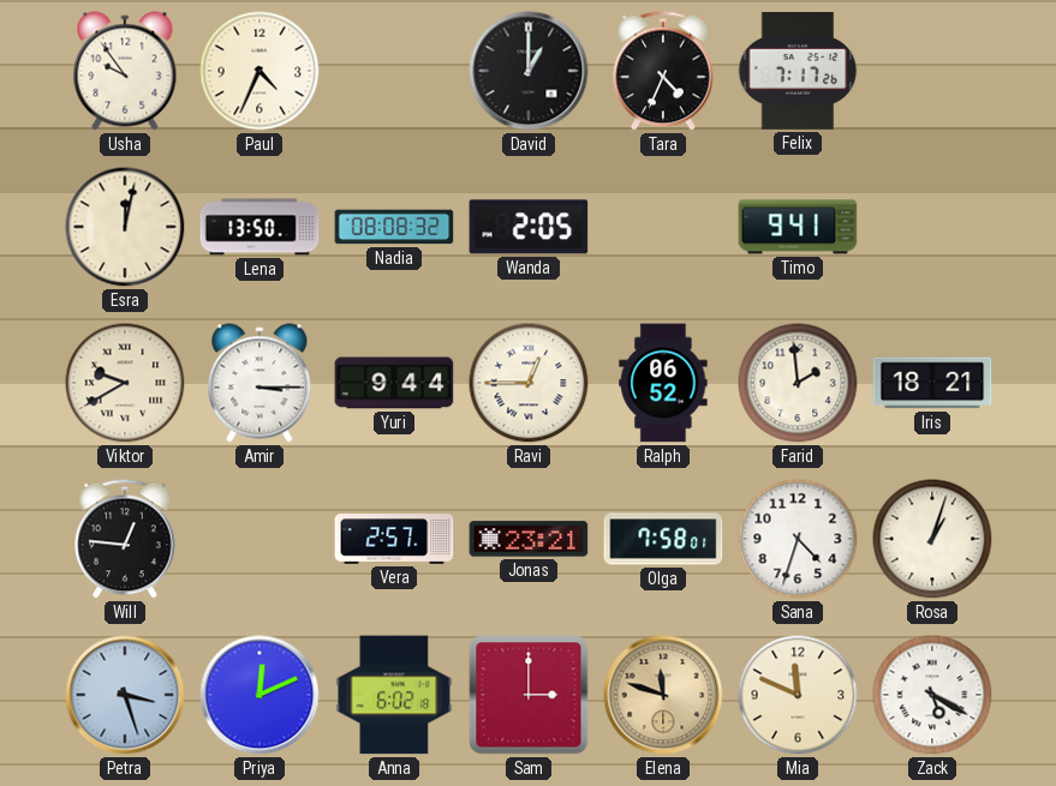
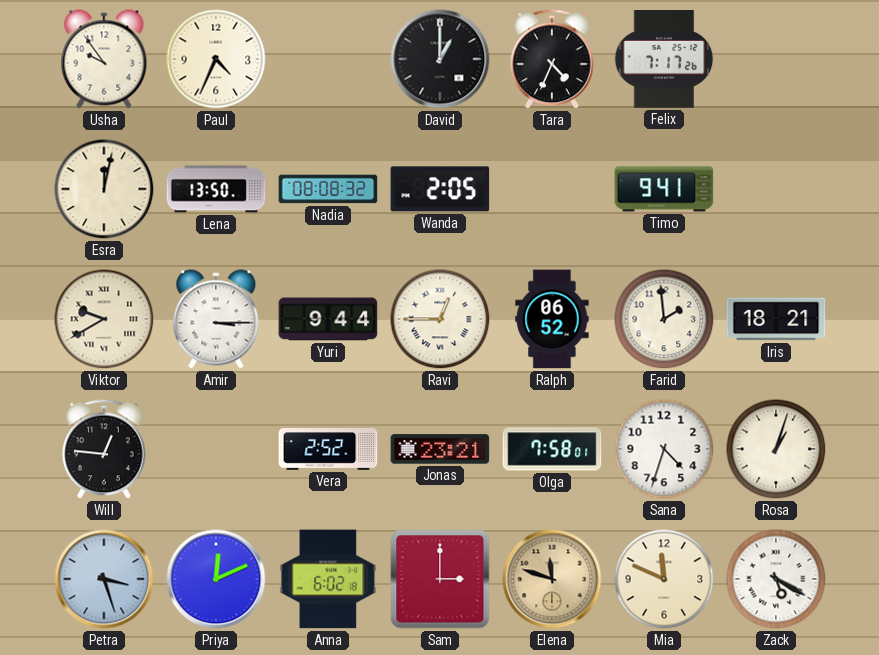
Vera: 2:57 -> 2:52
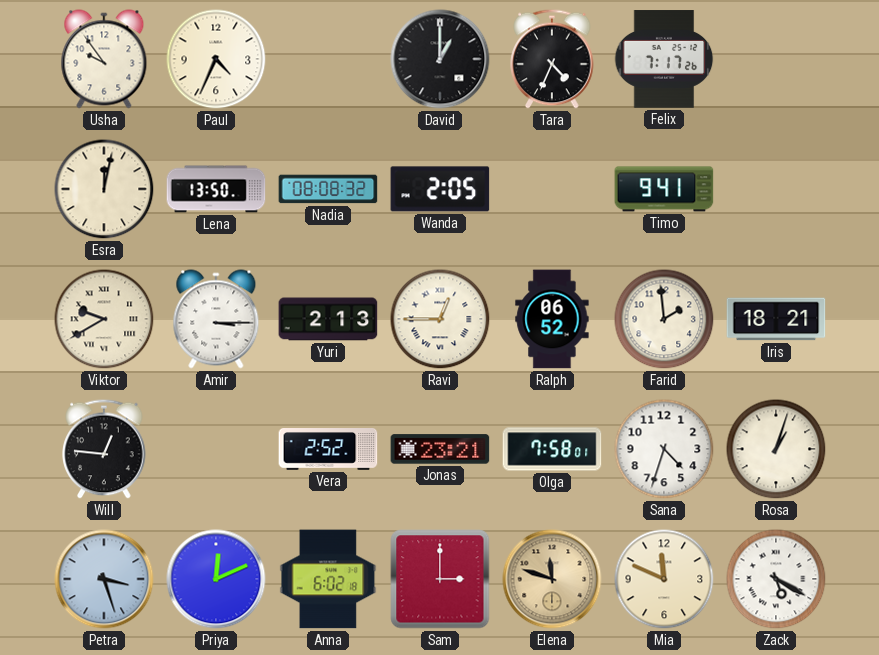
Yuri: 9:44 -> 2:13
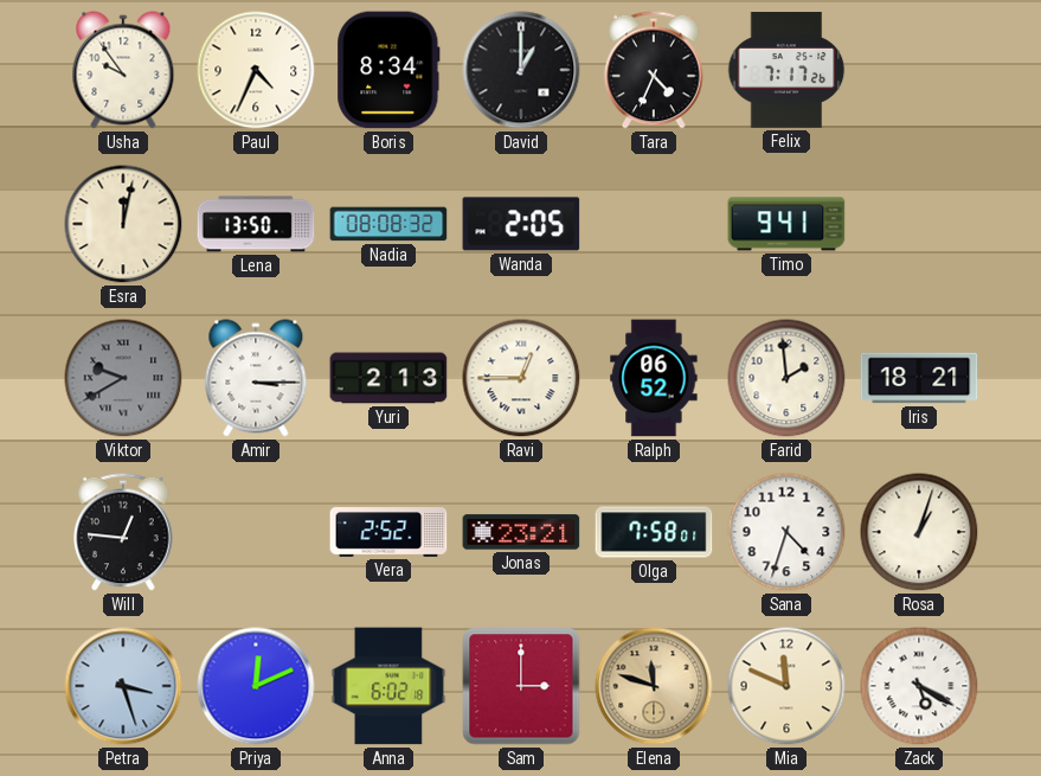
Boris: none -> 8:34
Viktor dial: cream -> grey
